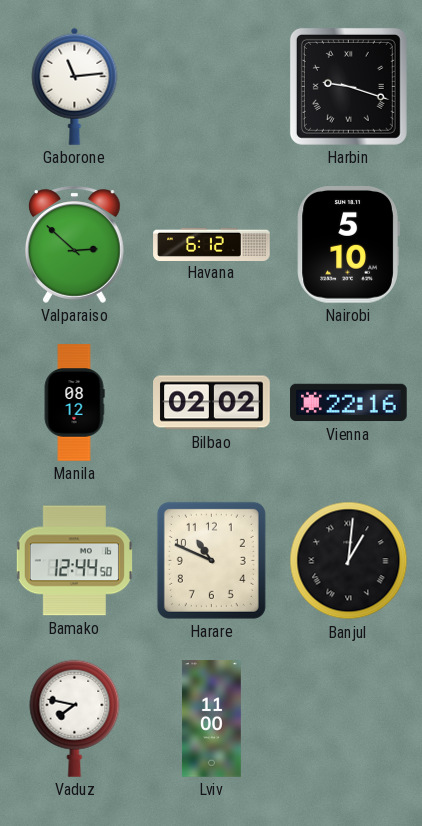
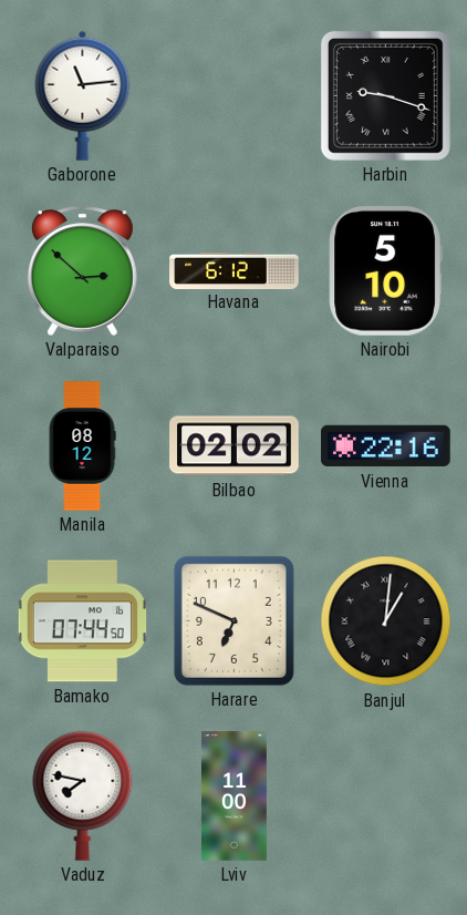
Bamako: 12:44 -> 07:44
Harare: 10:49 -> 6:49
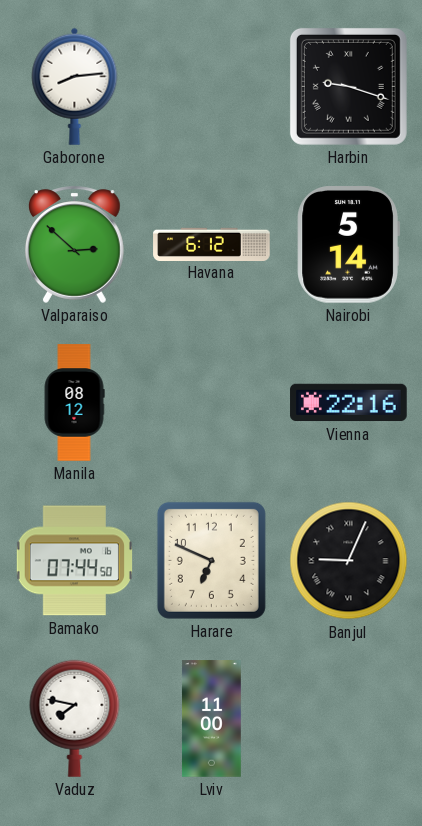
Gaborone: 11:14 -> 8:14
Nairobi: 5:10 -> 5:14
Bilbao: 02:02 -> none
Banjul: 1:01 -> 9:04
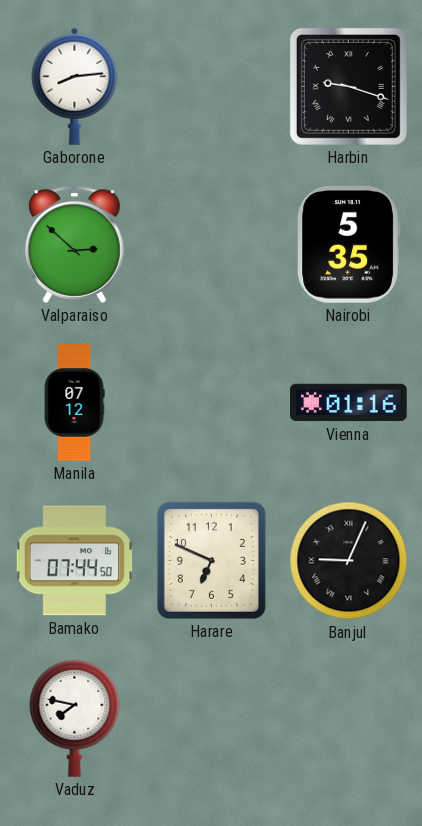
Havana: 6:12 -> none
Nairobi: 5:14 -> 5:35
Manila: 08:12 -> 07:12
Vienna: 22:16 -> 01:16
Lviv: 11:00 -> none
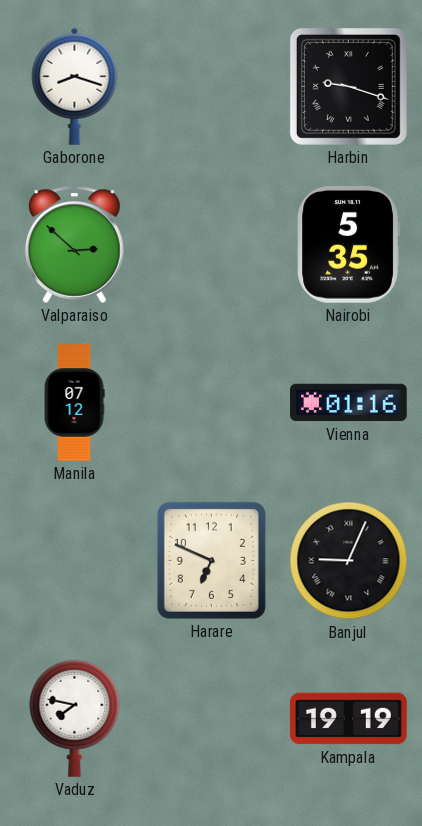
Gaborone: 8:14 -> 8:18
Bamako: 07:44 -> none
Kampala: none -> 19:19
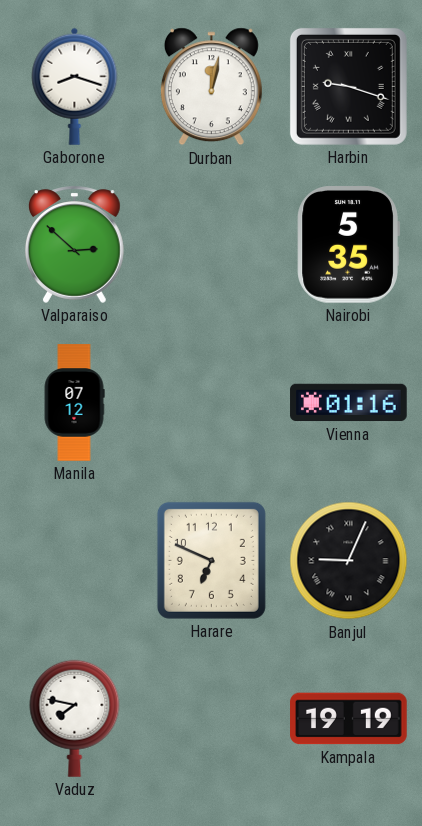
Durban: none -> 12:02
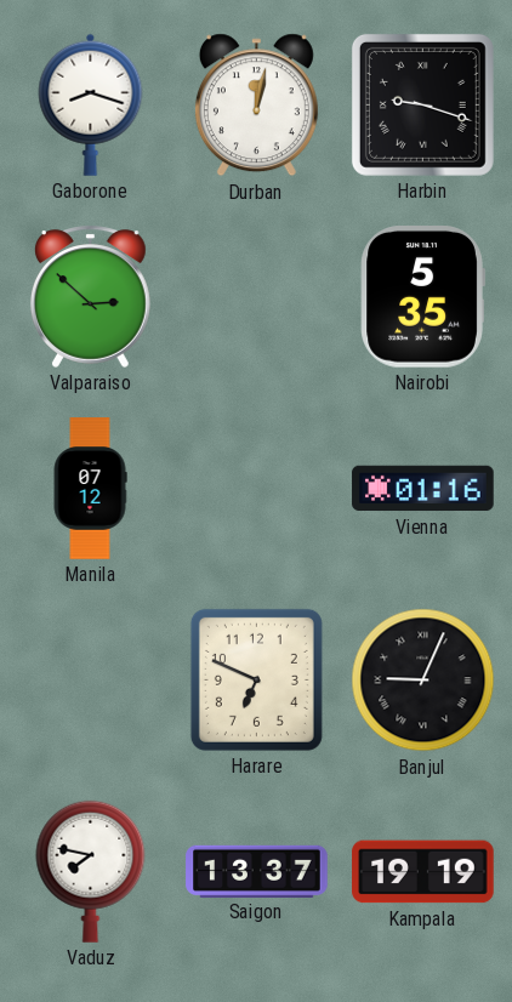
Saigon: none -> 13:37
